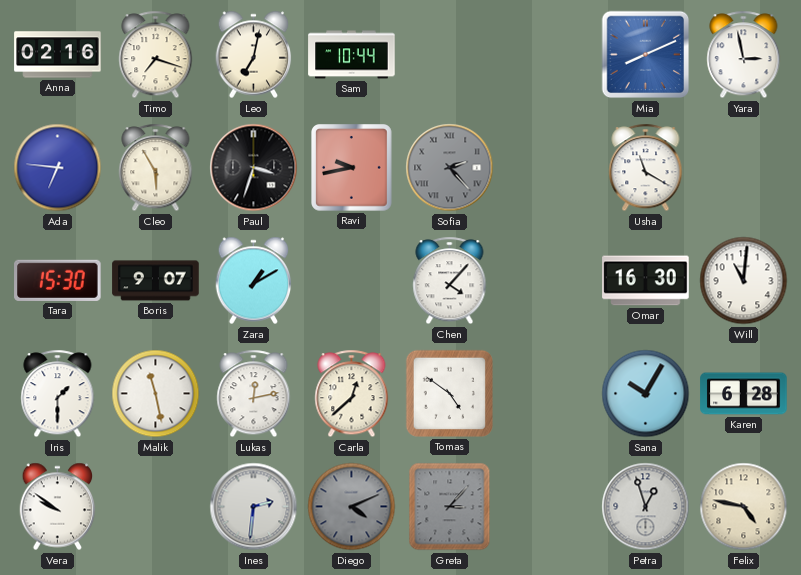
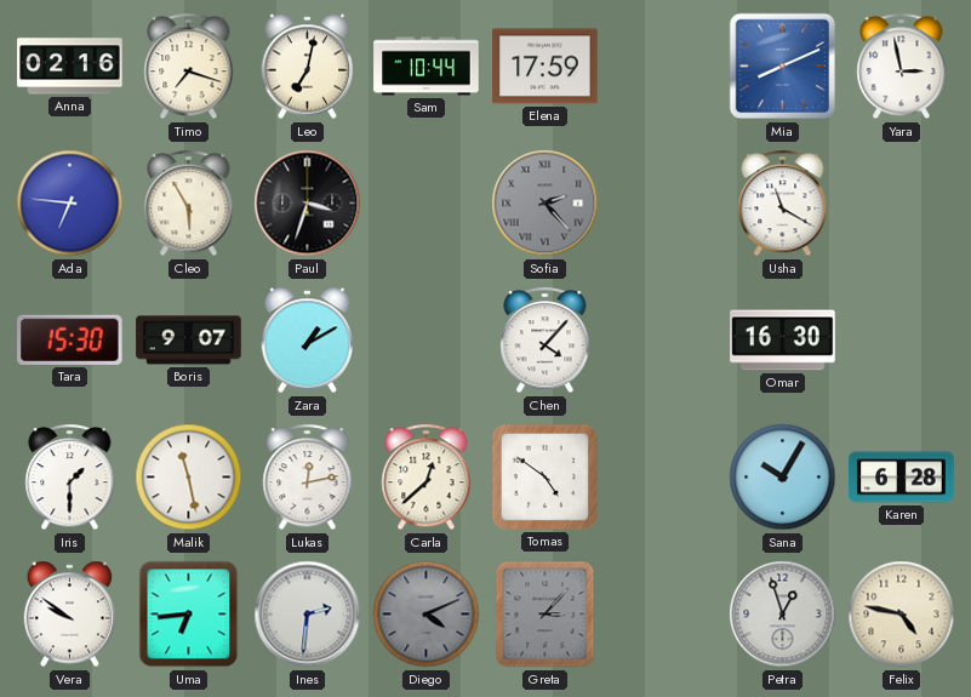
Elena: none -> 17:59
Ravi: 9:43 -> none
Will: 11:01 -> none
Uma: none -> 6:44
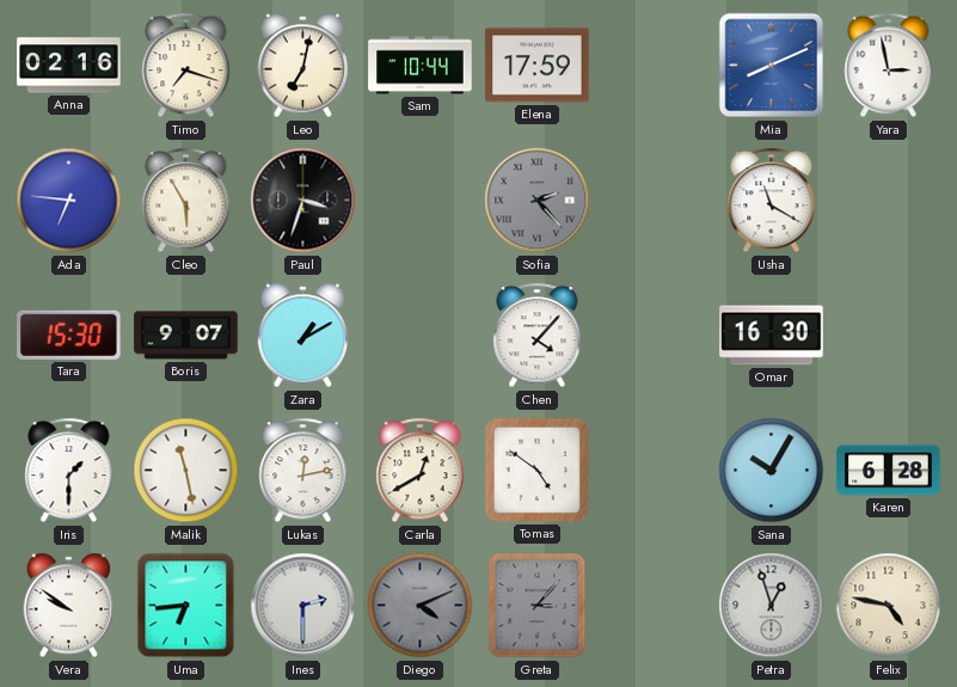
Carla: 12:38 -> 12:40
Ines: 2:31 -> 2:30
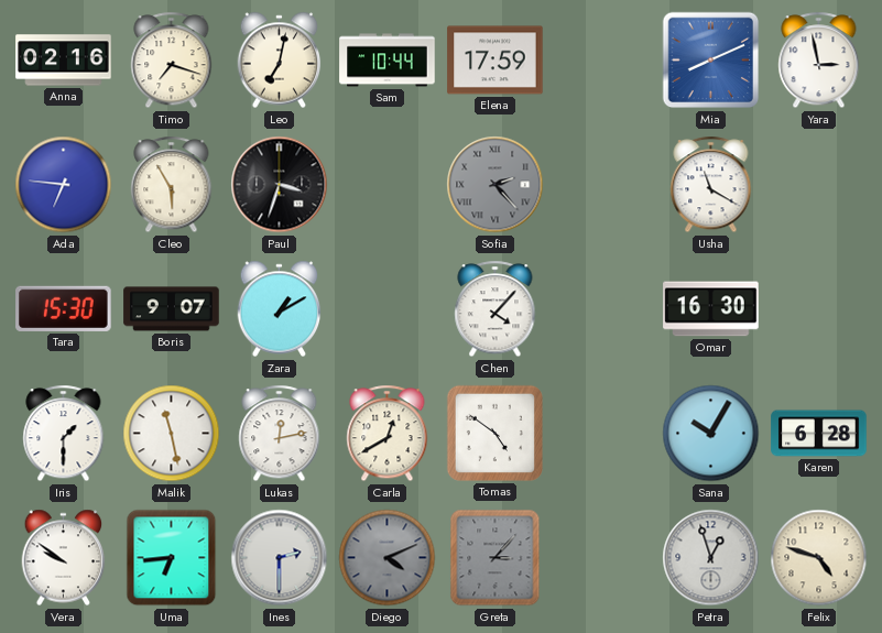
Felix: 4:47 -> 4:48
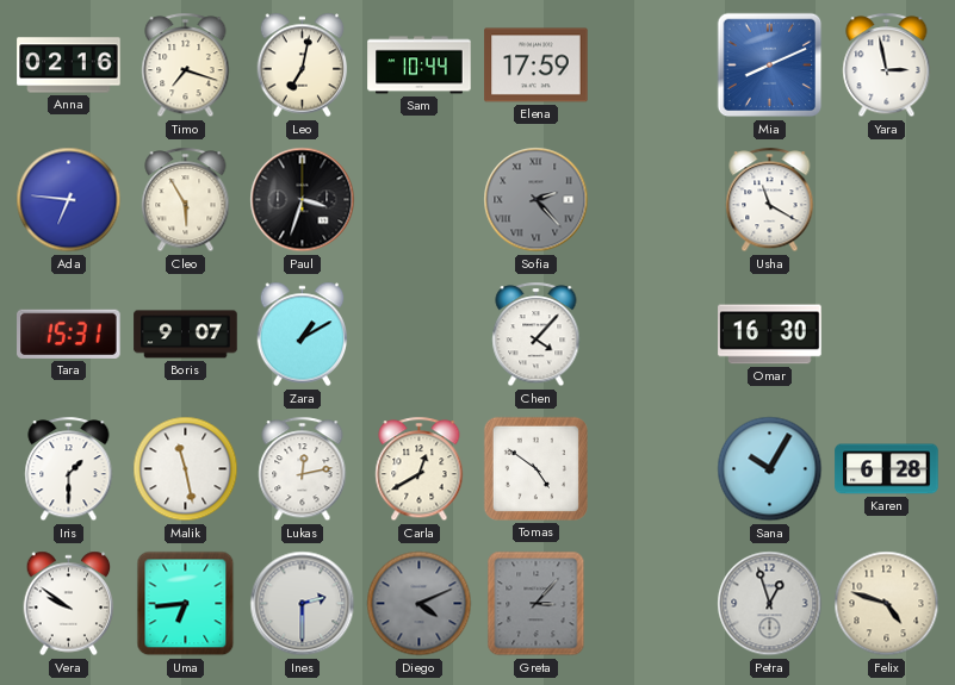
Tara: 15:30 -> 15:31
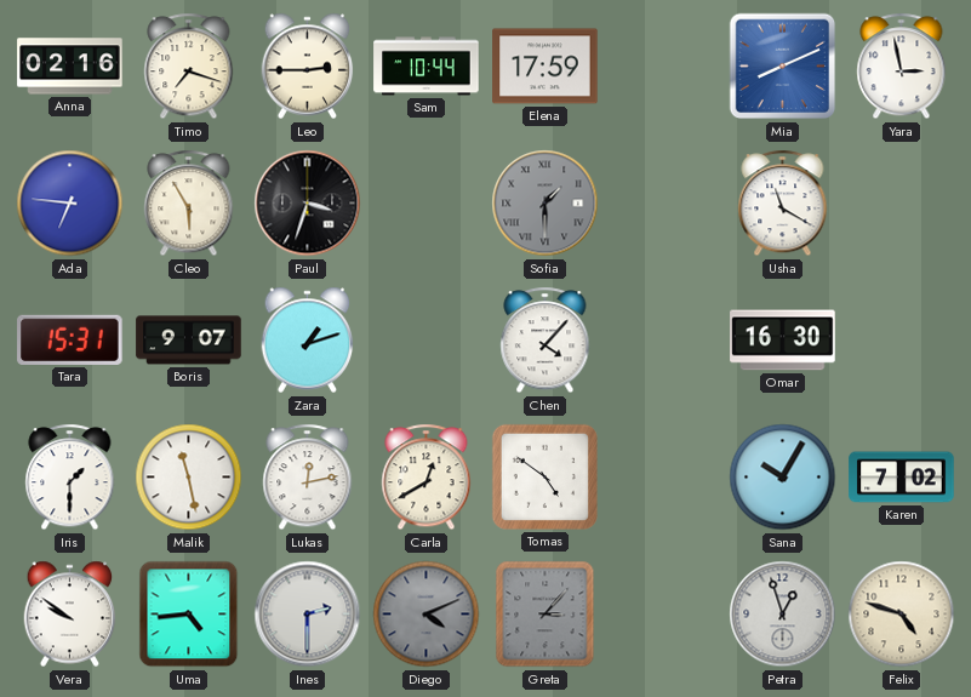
Leo: 7:02 -> 2:45
Sofia: 2:23 -> 1:30
Zara: 1:10 -> 1:12
Karen: 6:28 -> 7:02
Uma: 6:44 -> 4:44
